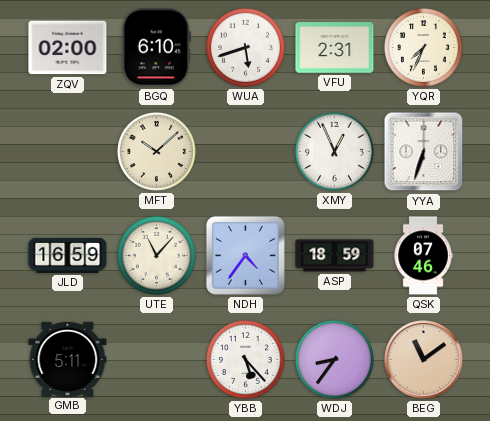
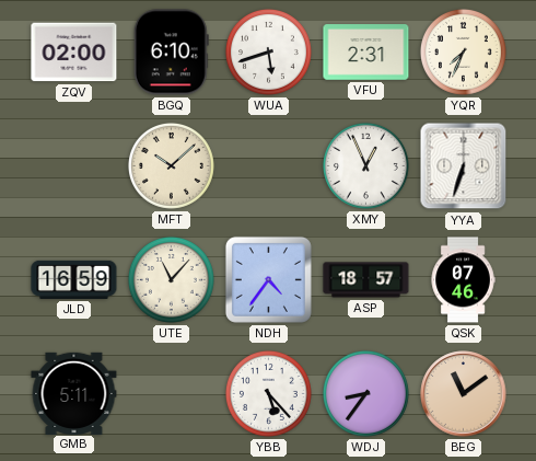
ASP: 18:59 -> 18:57
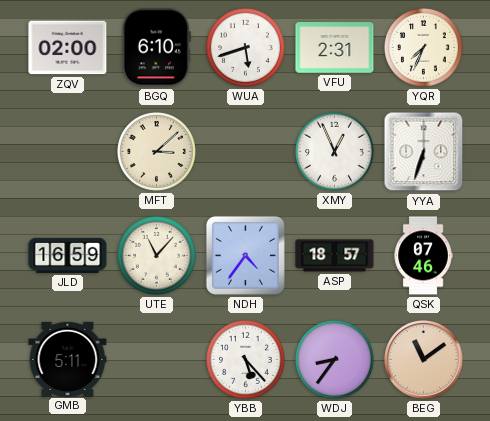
MFT: 10:08 -> 3:08
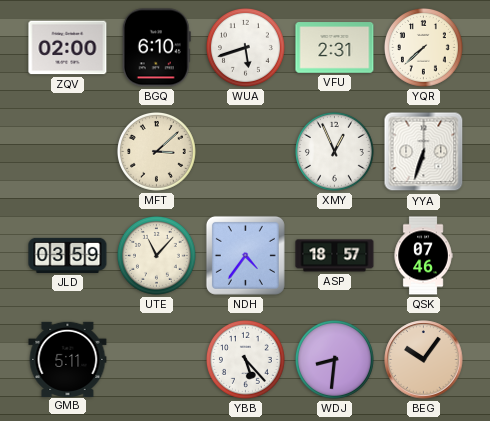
YQR: 7:34 -> 7:38
JLD: 16:59 -> 03:59
WDJ: 8:36 -> 8:31
BEG: 11:09 -> 10:06
